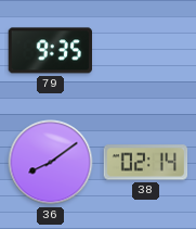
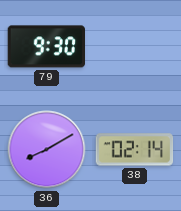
79: 9:35 -> 9:30
36: 8:09 -> 8:10
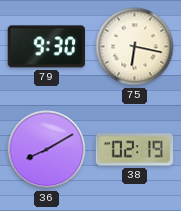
75: none -> 6:17
38: 02:14 -> 02:19
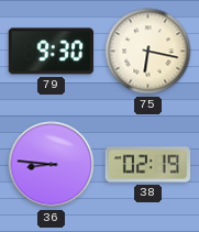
36: 8:10 -> 8:46
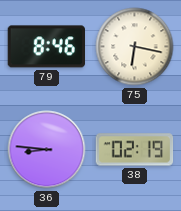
79: 9:30 -> 8:46
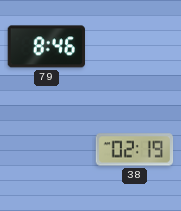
75: 6:17 -> none
36: 8:46 -> none
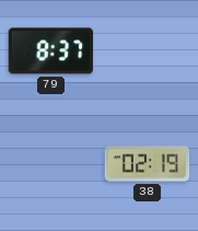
79: 8:46 -> 8:37
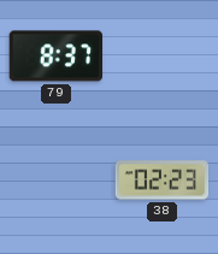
38: 02:19 -> 02:23
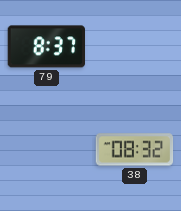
38: 02:23 -> 08:32
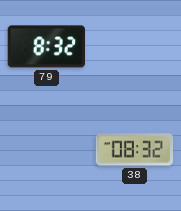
79: 8:37 -> 8:32
